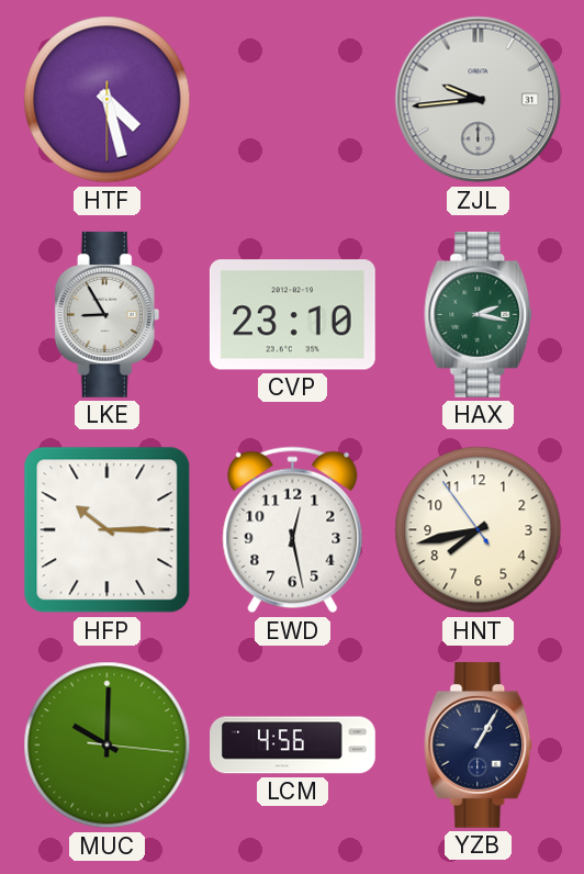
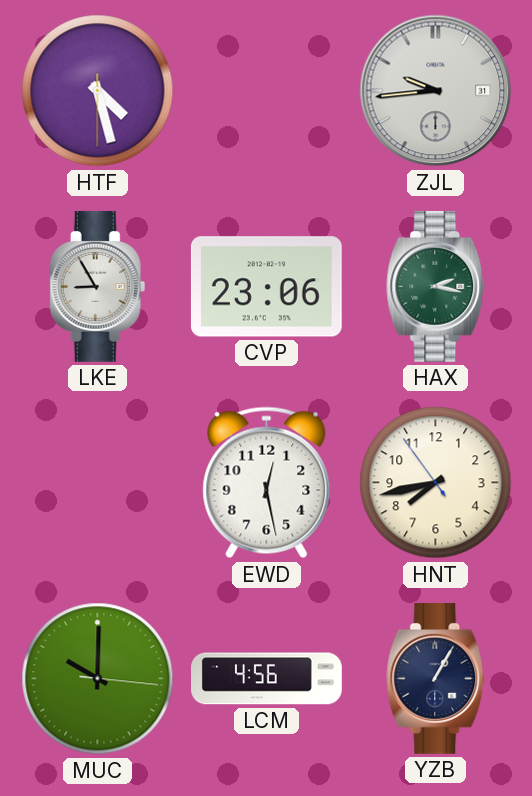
CVP: 23:10 -> 23:06
HFP: 10:15 -> none
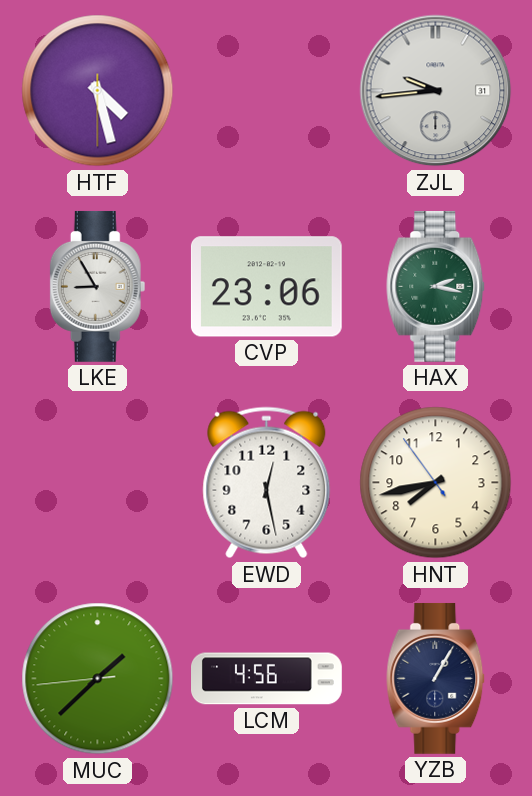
MUC: 10:00 -> 1:37
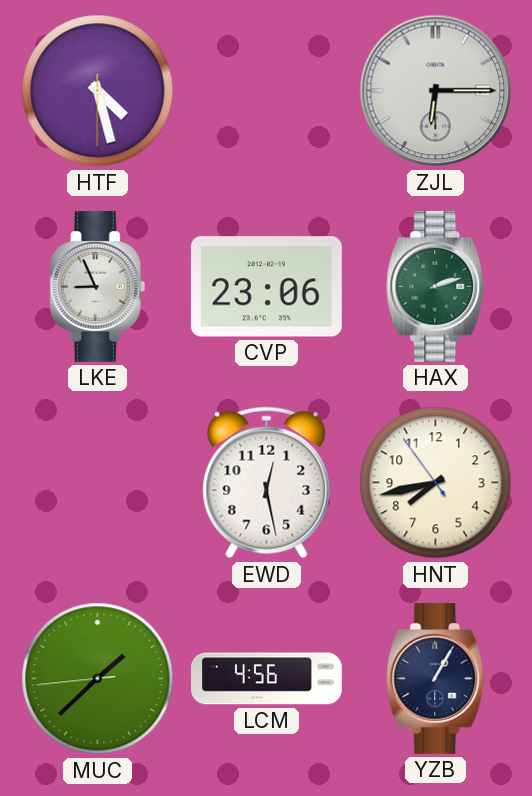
ZJL: 9:44 -> 6:15
LKE: 8:55 -> 8:56
HAX: 2:17 -> 2:12
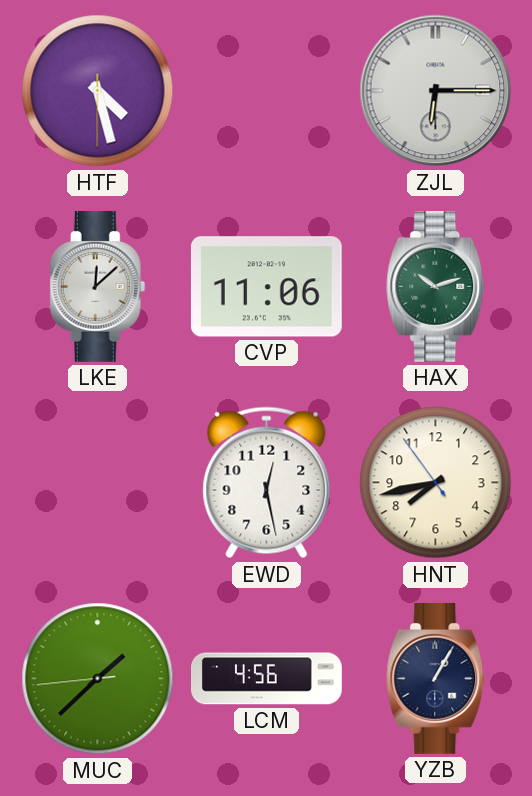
LKE: 8:56 -> 12:08
CVP: 23:06 -> 11:06
HAX: 2:12 -> 10:12
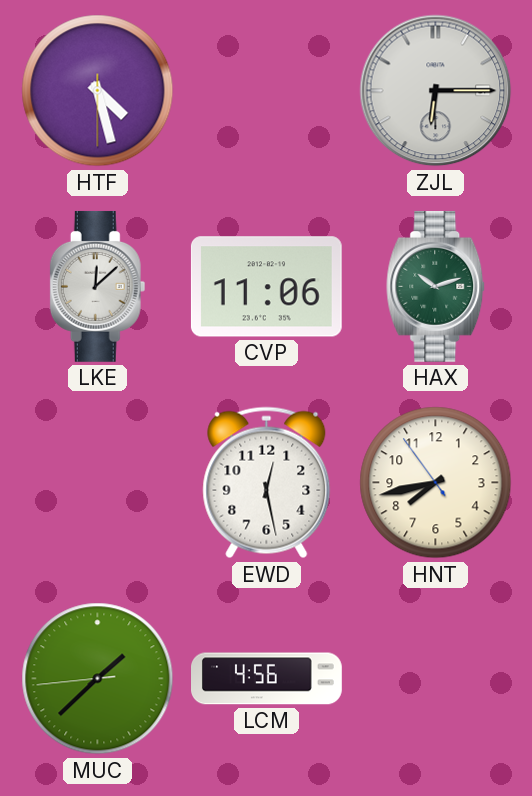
YZB: 1:05 -> none
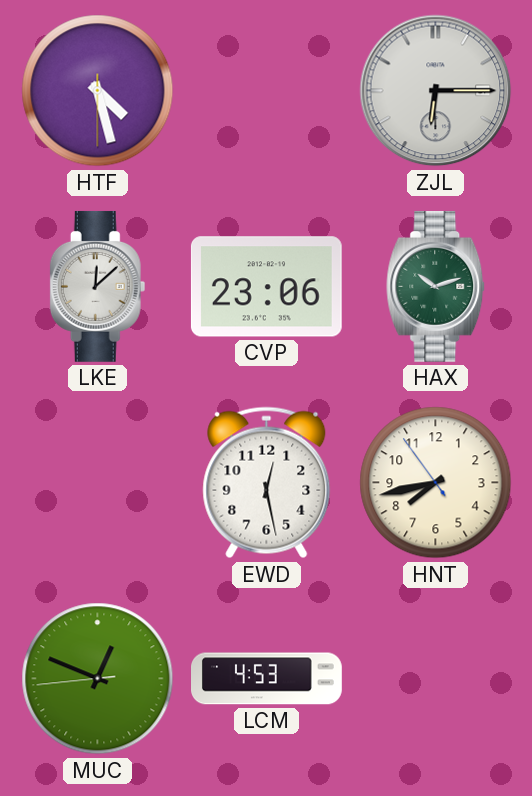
CVP: 11:06 -> 23:06
MUC: 1:37 -> 12:48
LCM: 4:56 -> 4:53
